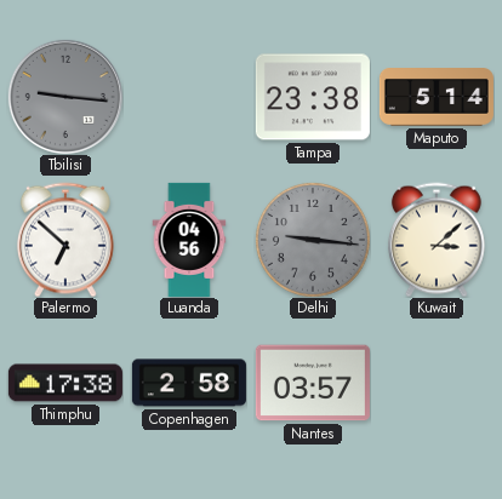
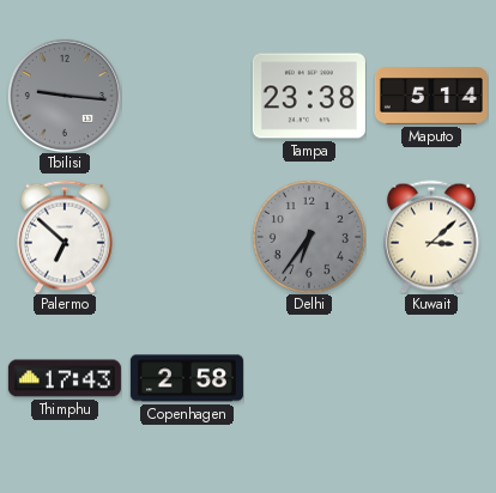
Luanda: 04:56 -> none
Delhi: 9:16 -> 6:36
Thimphu: 17:38 -> 17:43
Nantes: 03:57 -> none
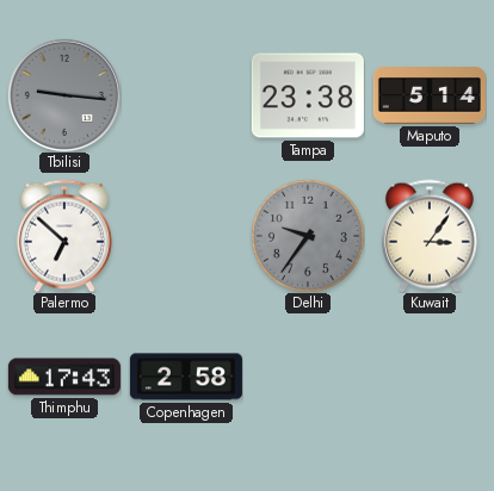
Delhi: 6:36 -> 9:36
Kuwait: 3:08 -> 3:06
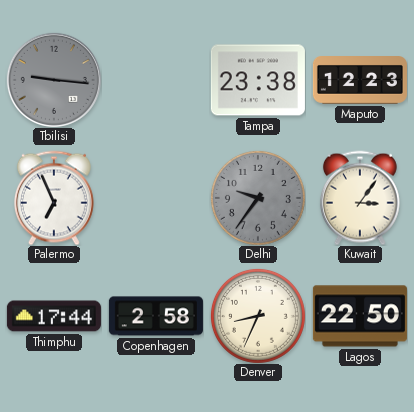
Maputo: 5:14 -> 12:23
Palermo: 6:52 -> 6:56
Thimphu: 17:43 -> 17:44
Denver: none -> 8:34
Lagos: none -> 22:50
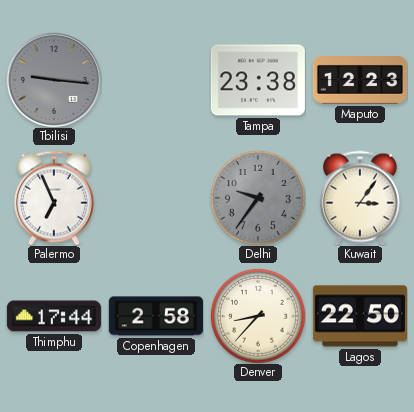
Denver: 8:34 -> 8:37
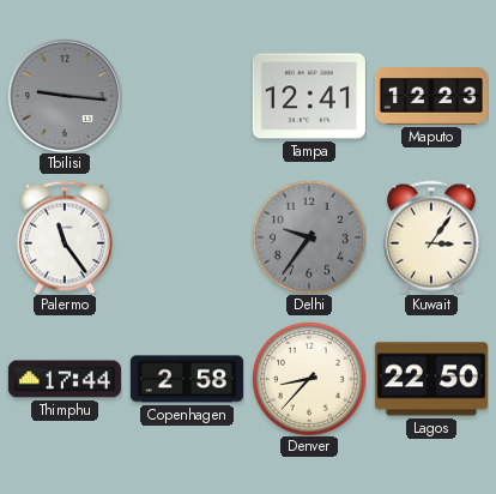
Tampa: 23:38 -> 12:41
Palermo: 6:56 -> 11:24
